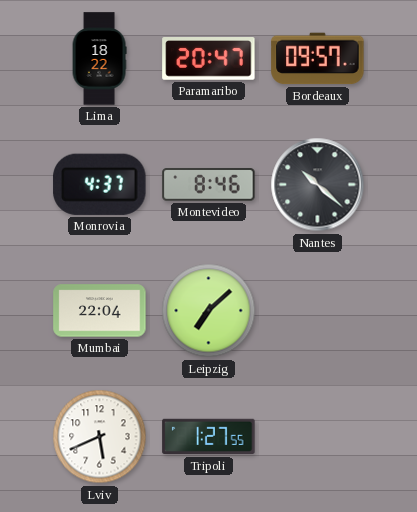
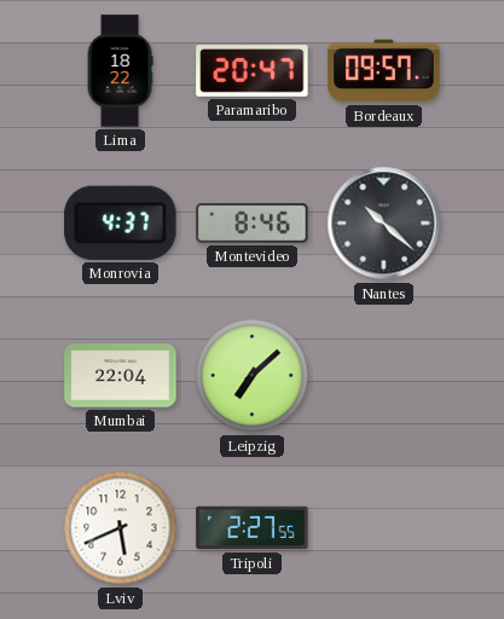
Tripoli: 1:27 -> 2:27
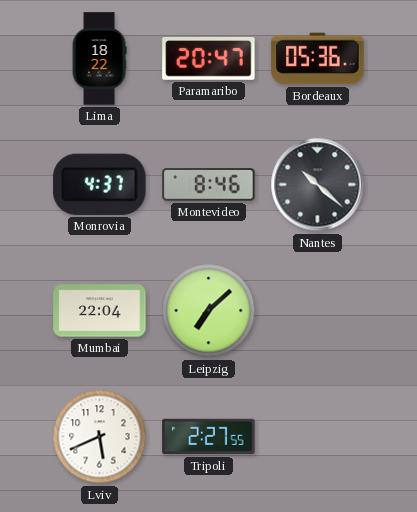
Bordeaux: 09:57 -> 05:36
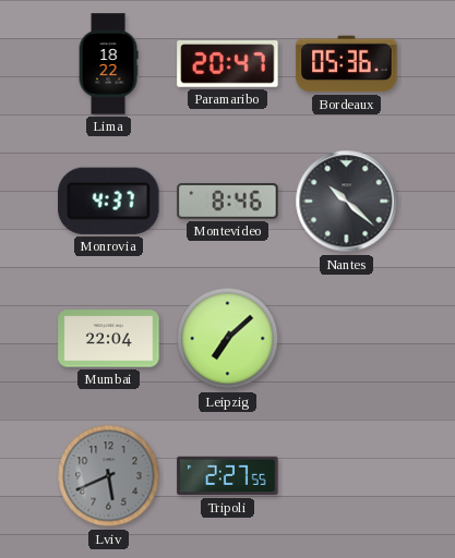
Lviv dial: white -> grey
